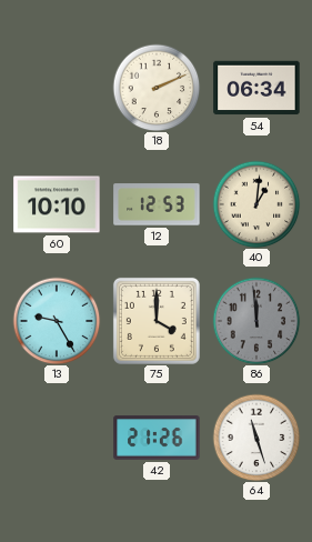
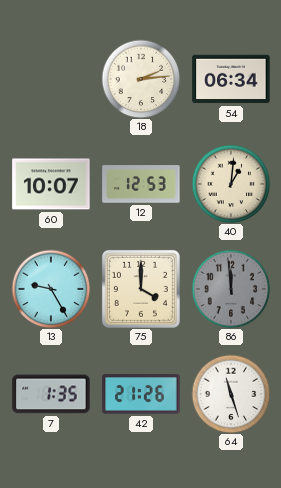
18: 2:11 -> 2:14
60: 10:10 -> 10:07
7: none -> 1:35
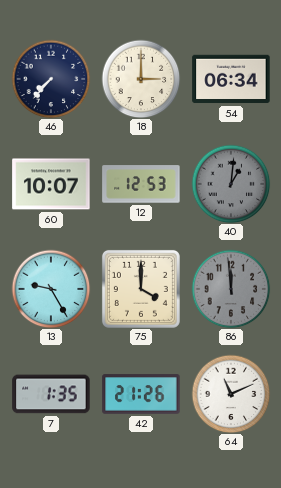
46: none -> 7:37
18: 2:14 -> 3:00
40 dial: cream -> grey
64: 11:27 -> 11:11
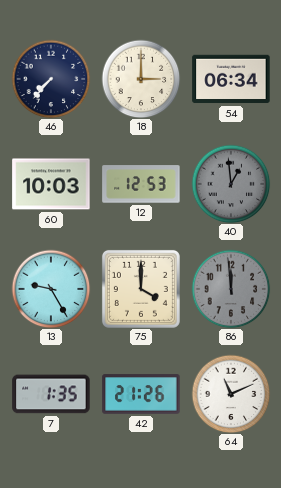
60: 10:07 -> 10:03
40: 1:01 -> 12:59
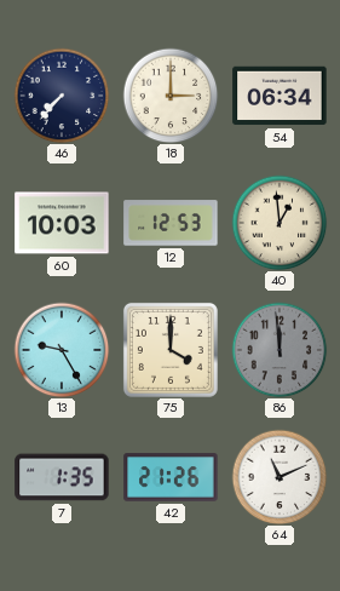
40 dial: grey -> cream
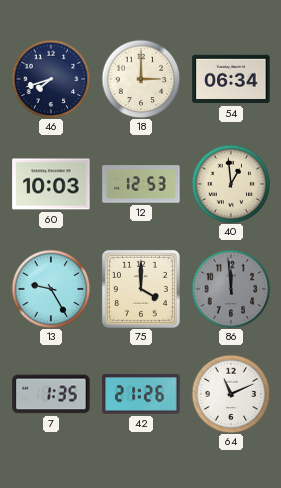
46: 7:37 -> 7:42
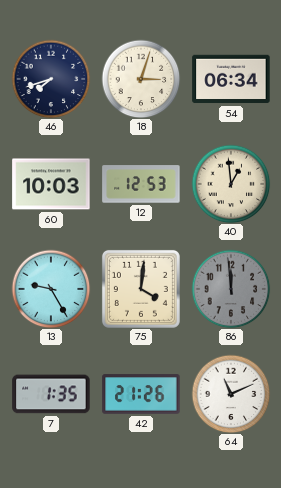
18: 3:00 -> 3:03
75: 4:00 -> 4:01
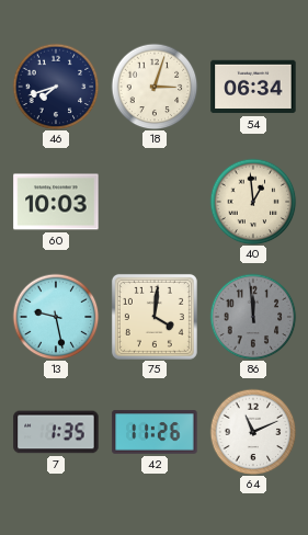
12: 12:53 -> none
13: 9:25 -> 9:28
42: 21:26 -> 11:26
